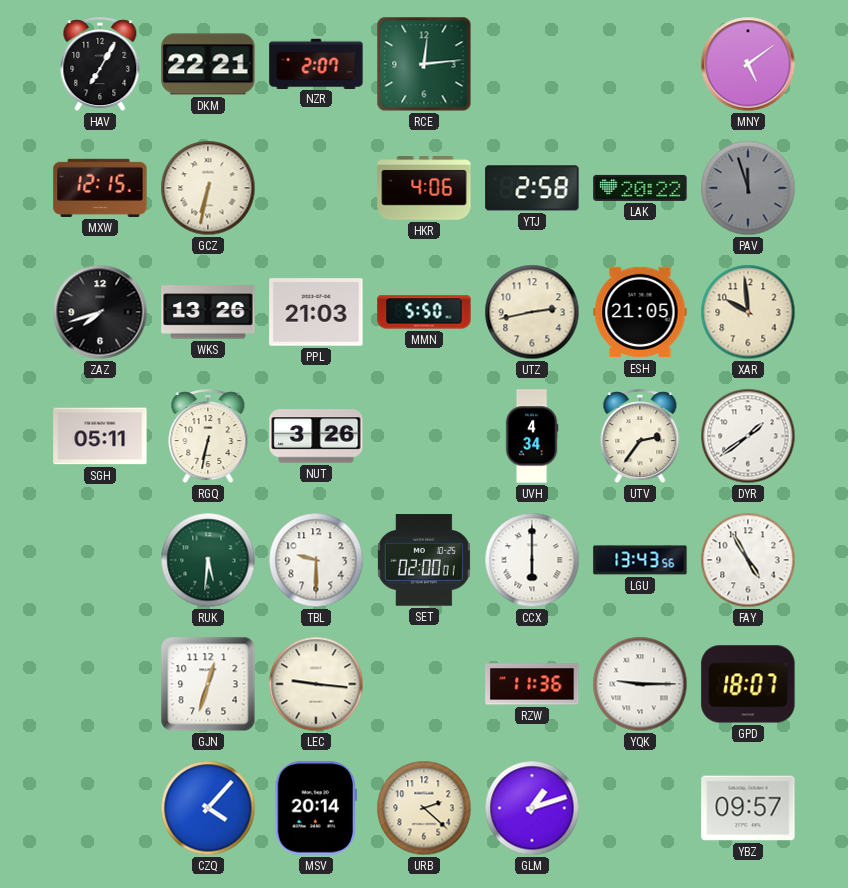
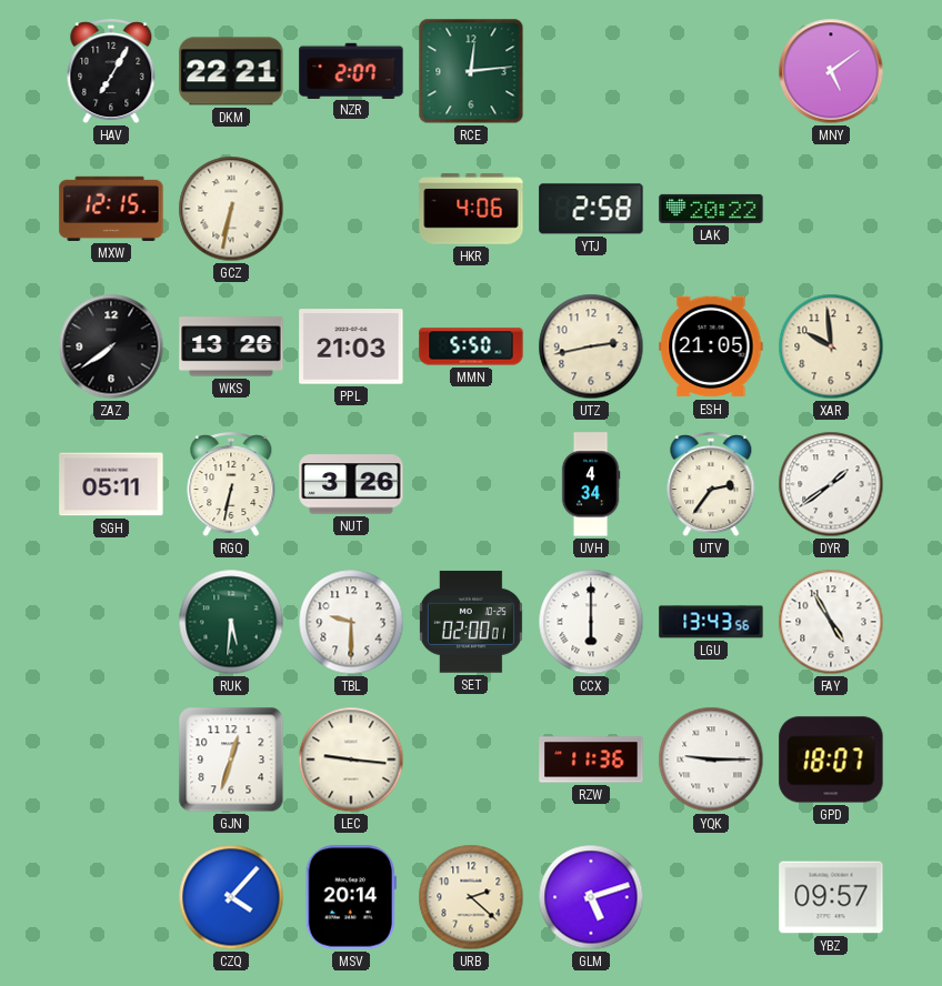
PAV: 11:57 -> none
ZAZ: 7:42 -> 7:39
GLM: 1:12 -> 5:12
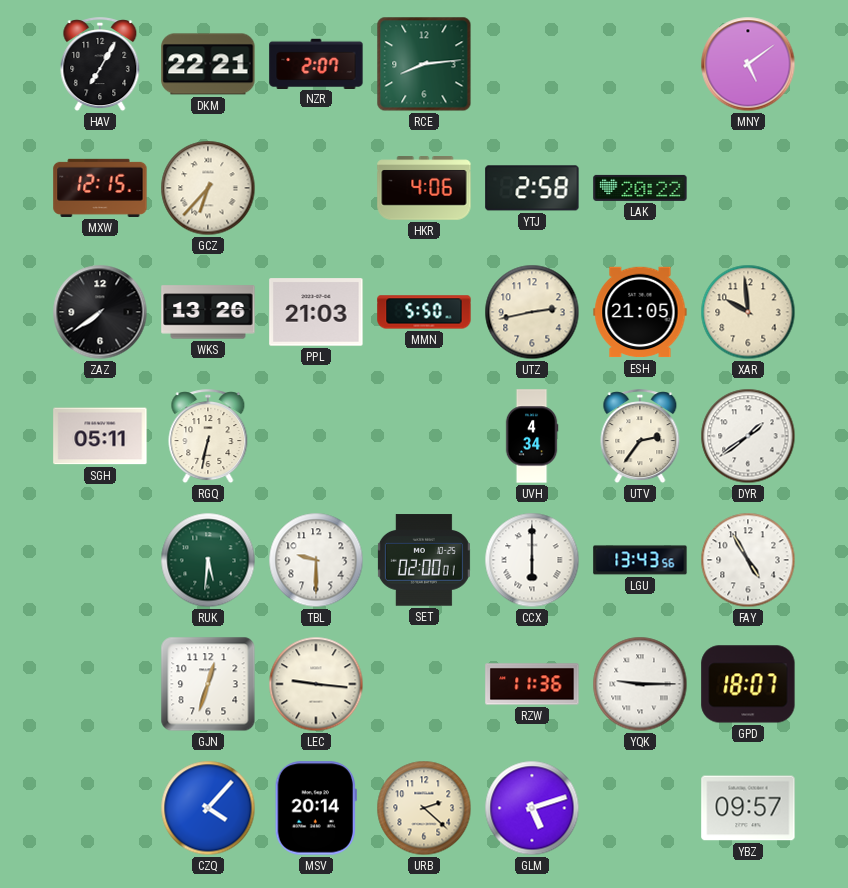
RCE: 12:14 -> 8:14
GCZ: 6:32 -> 6:37
NUT: 3:26 -> none
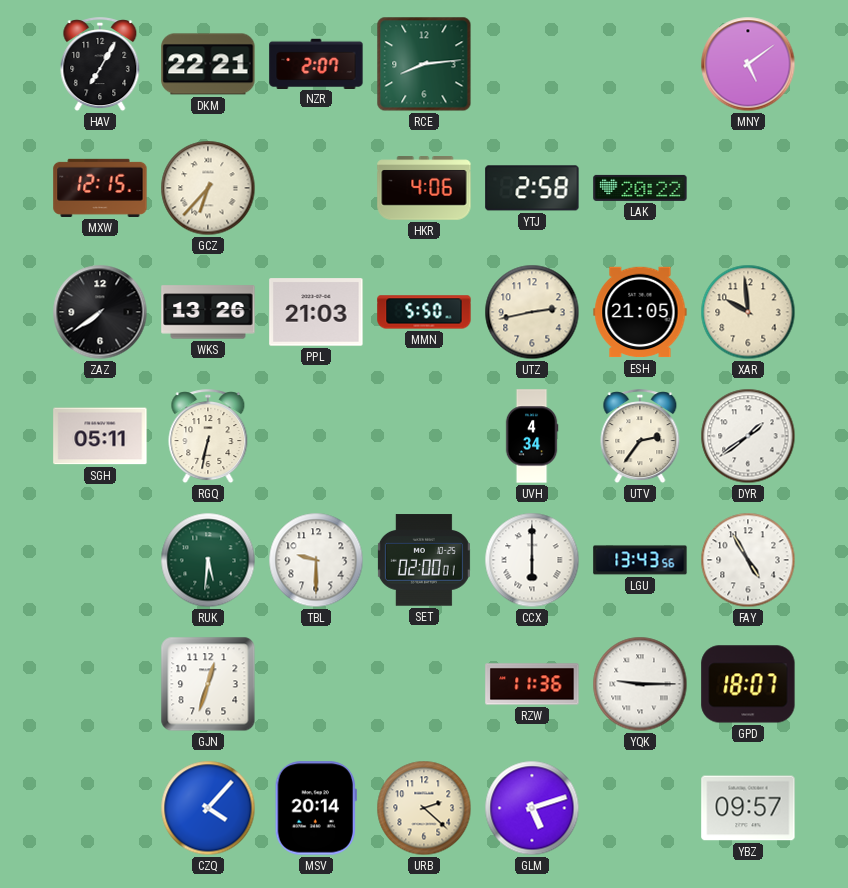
LEC: 9:16 -> none
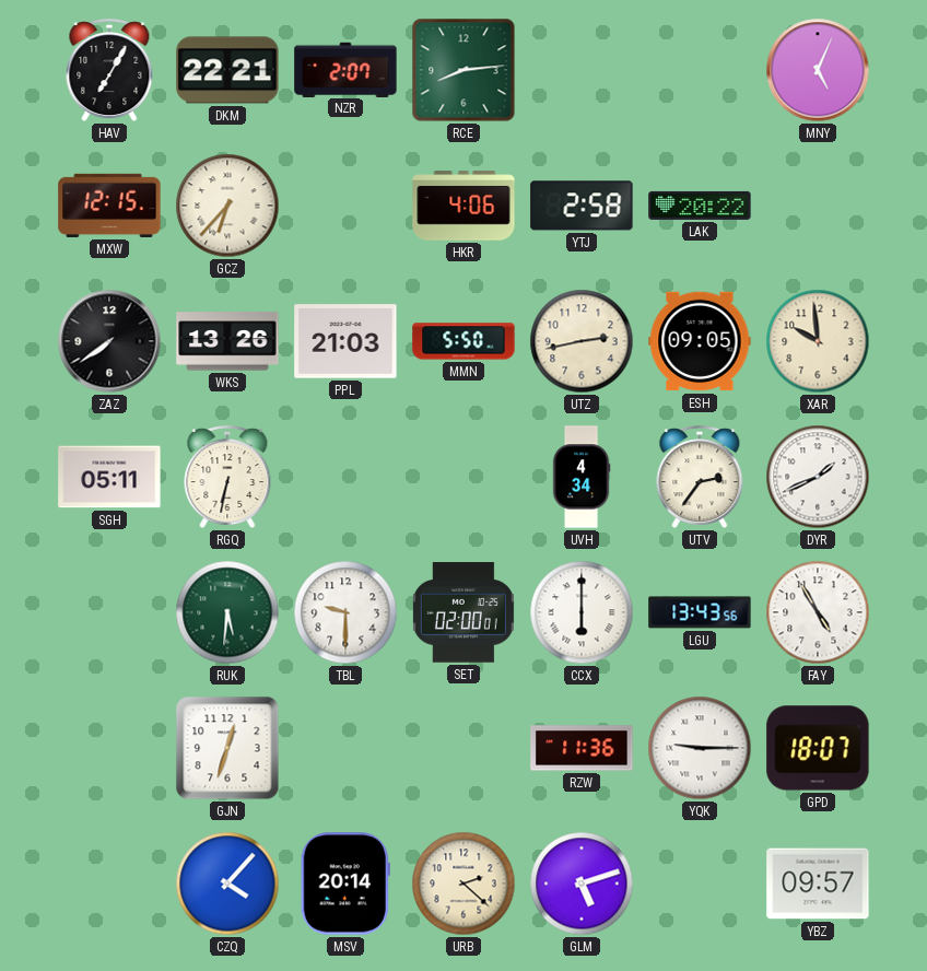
MNY: 5:09 -> 5:04
ESH: 21:05 -> 09:05
DYR: 1:39 -> 1:41
